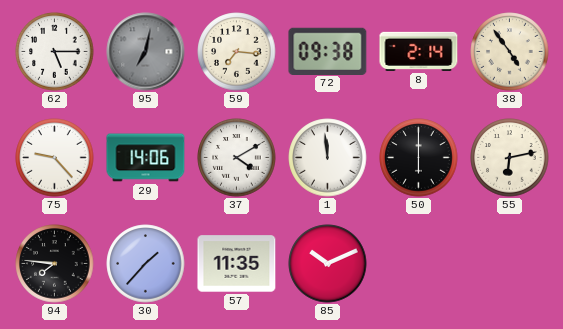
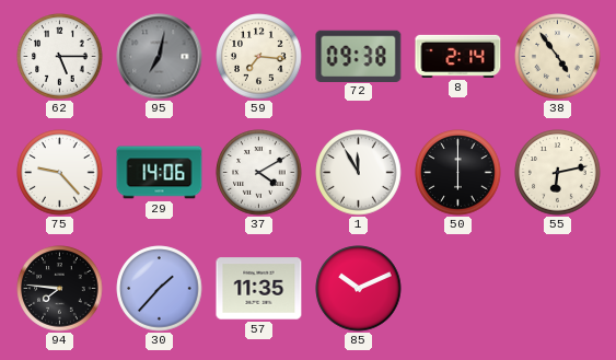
1: 11:59 -> 11:55
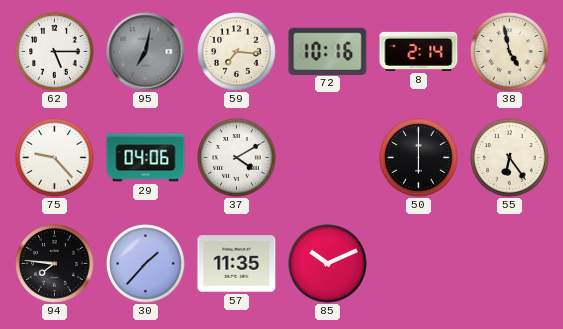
72: 09:38 -> 10:16
38: 4:54 -> 4:58
29: 14:06 -> 04:06
1: 11:55 -> none
55: 6:13 -> 6:24
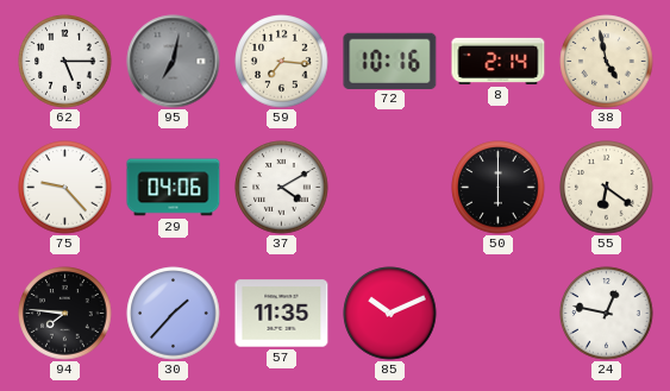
55: 6:24 -> 6:21
24: none -> 12:47
